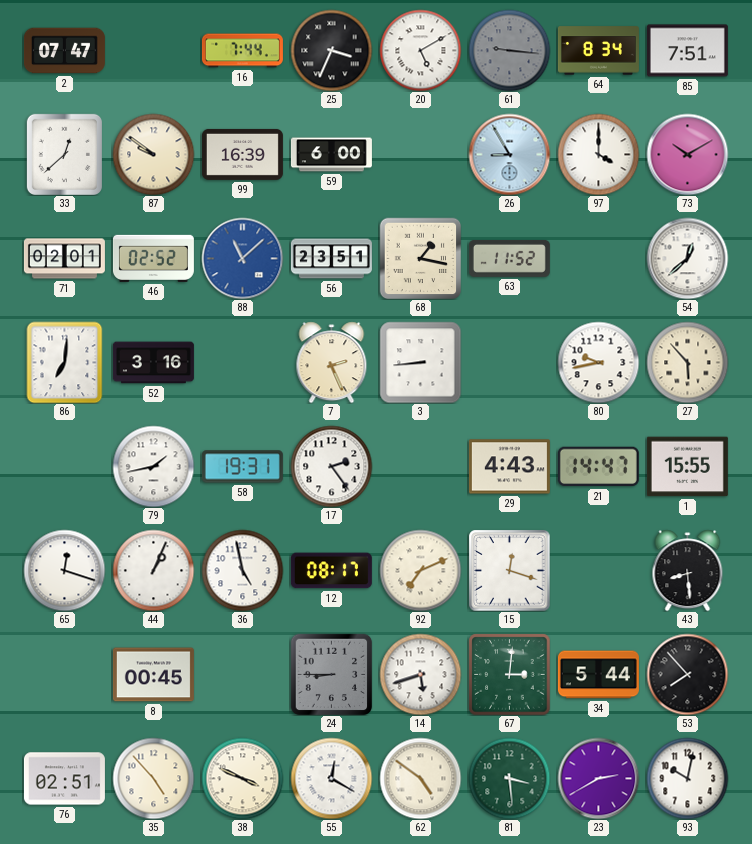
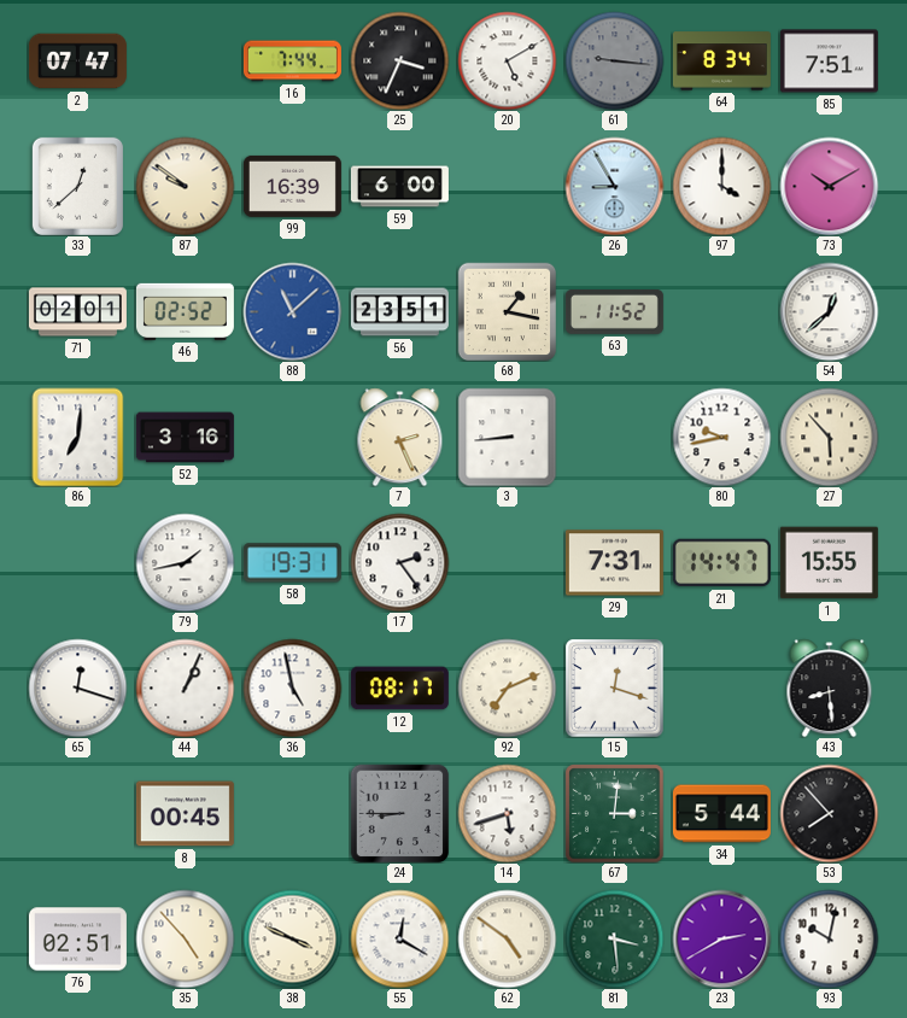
29: 4:43 -> 7:31
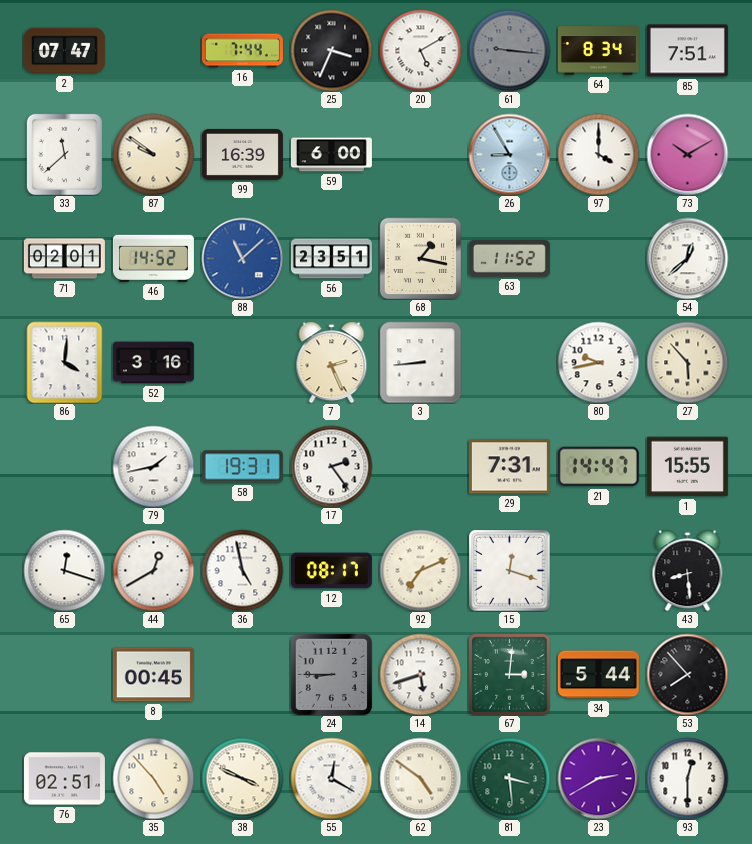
33: 12:38 -> 11:38
46: 02:52 -> 14:52
86: 7:01 -> 4:01
44: 1:04 -> 12:40
93: 10:02 -> 12:30
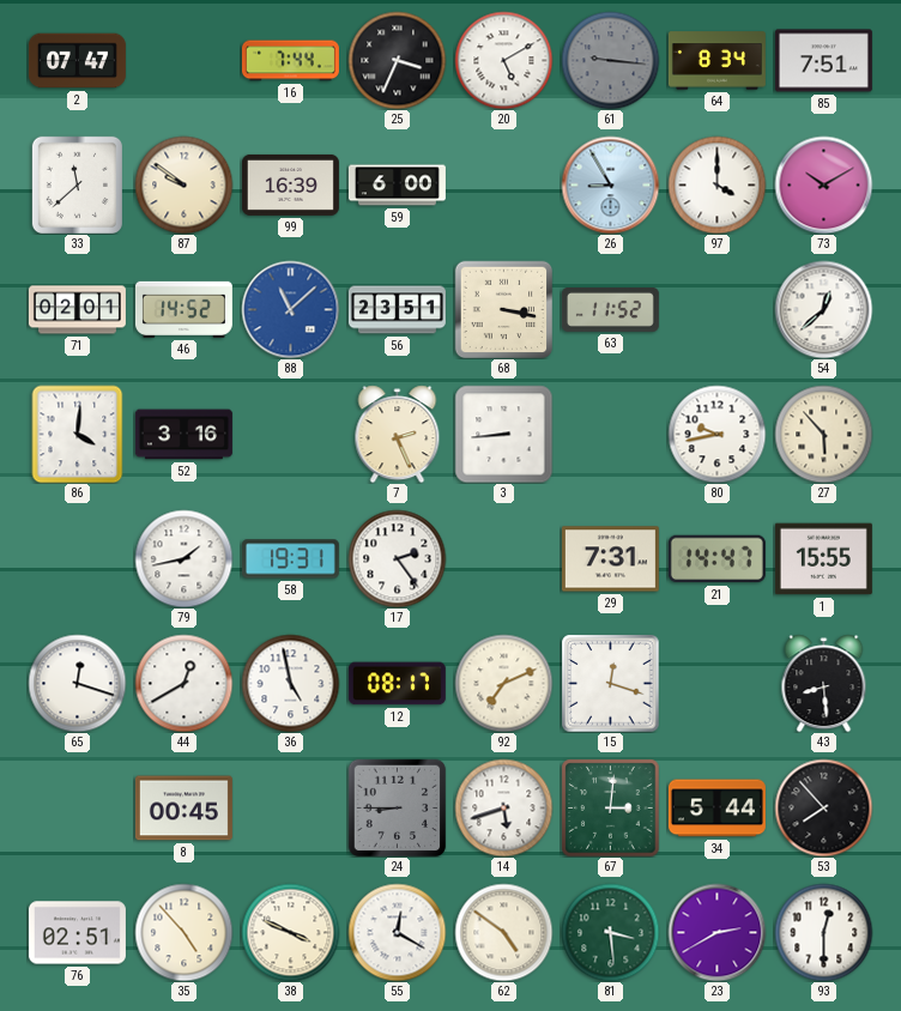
68: 1:17 -> 3:17
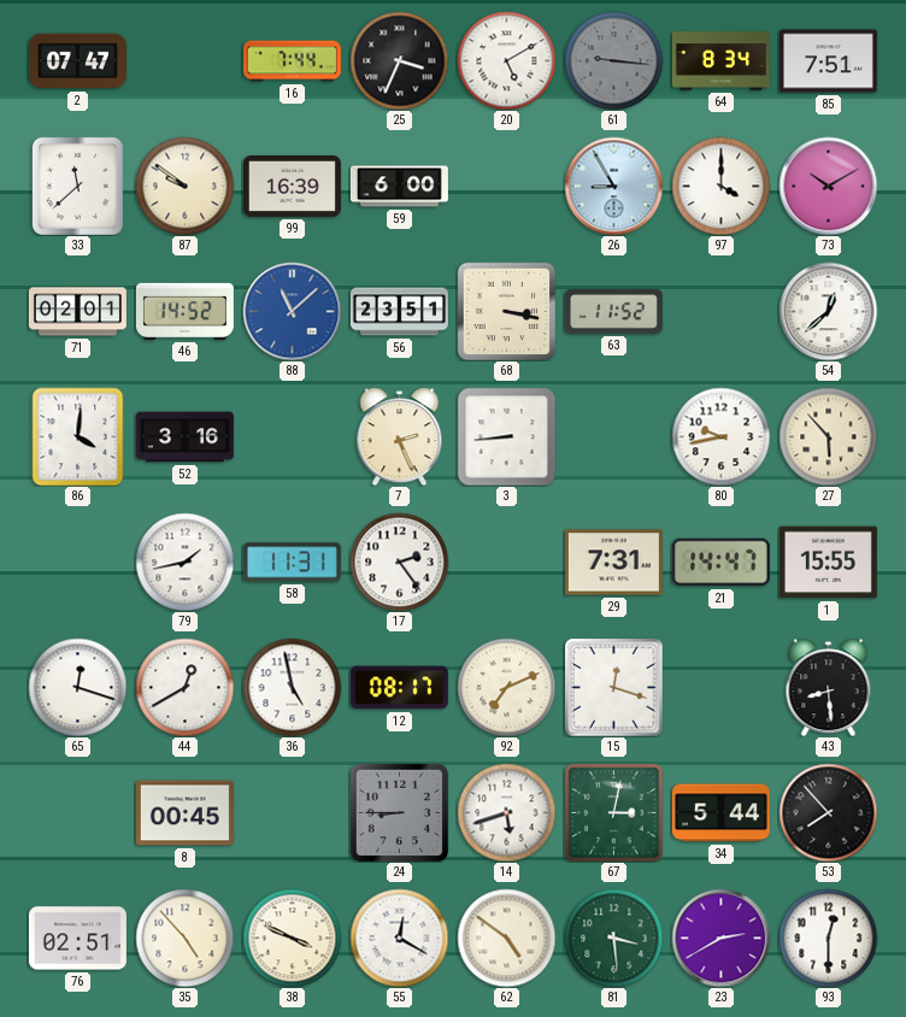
58: 19:31 -> 11:31
67: 3:01 -> 3:02
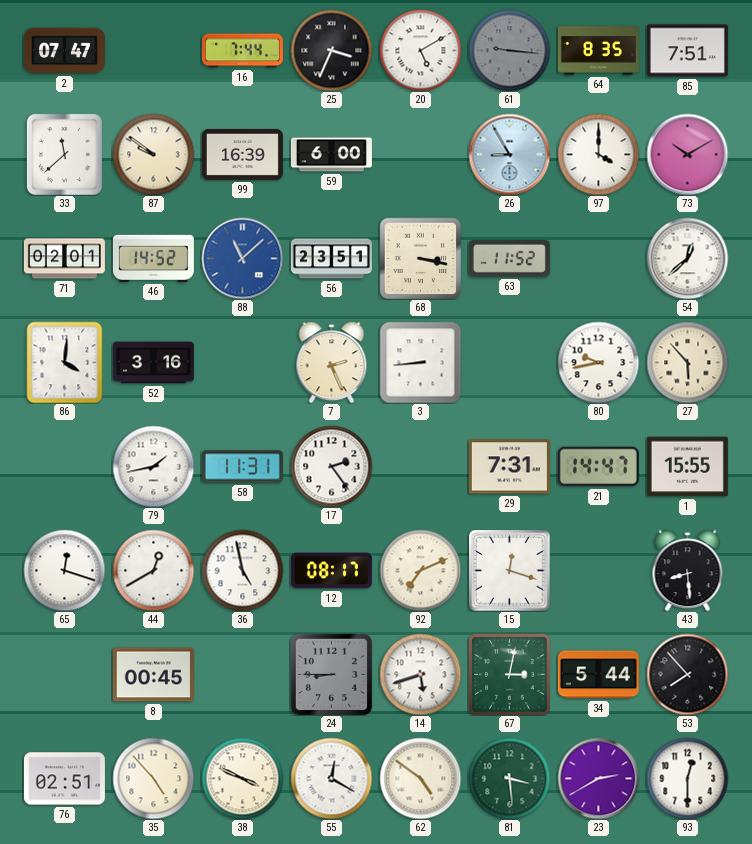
64: 8:34 -> 8:35
